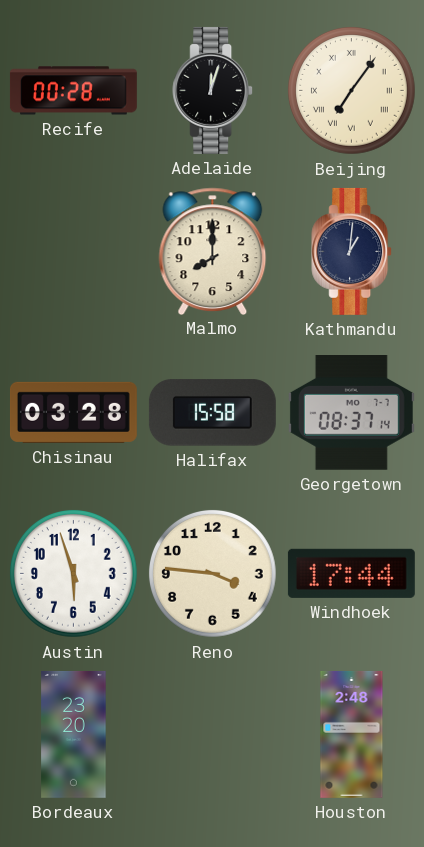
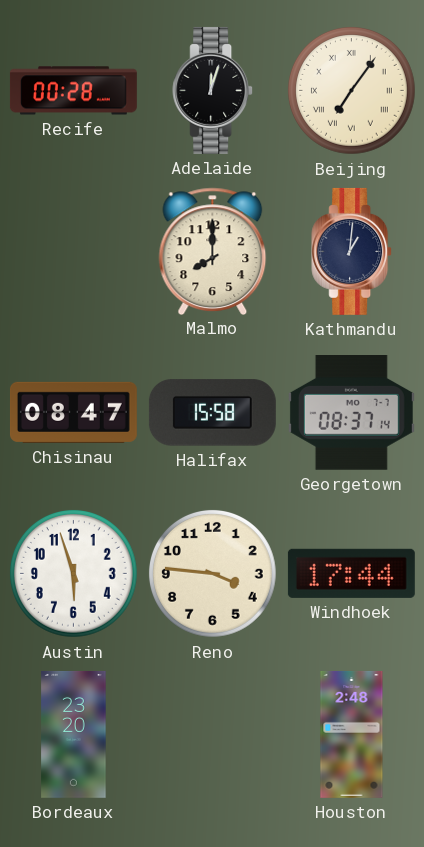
Chisinau: 03:28 -> 08:47
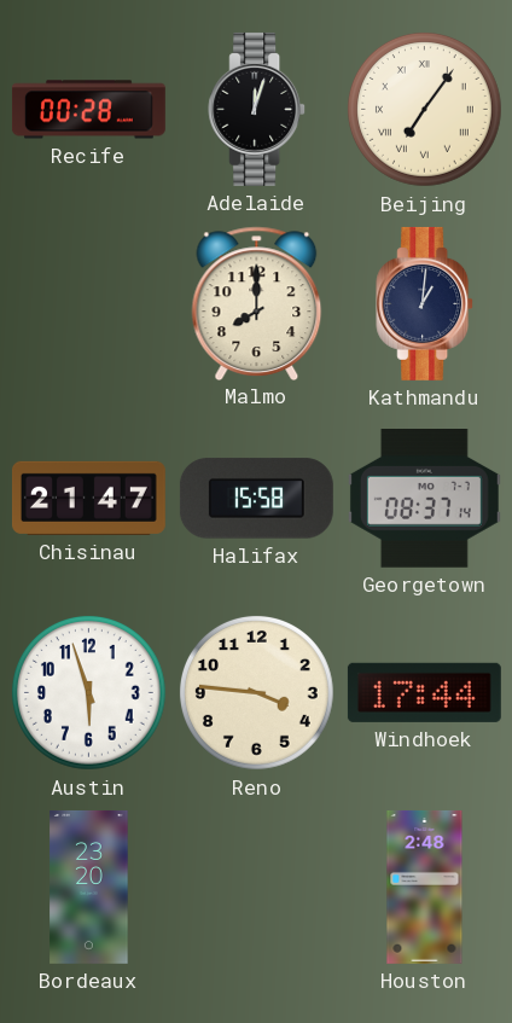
Chisinau: 08:47 -> 21:47
